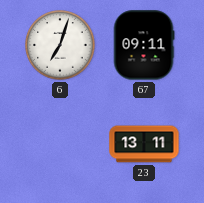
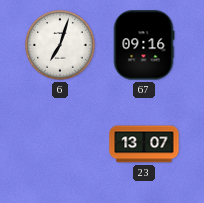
67: 09:11 -> 09:16
23: 13:11 -> 13:07
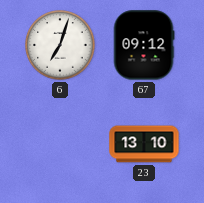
67: 09:16 -> 09:12
23: 13:07 -> 13:10
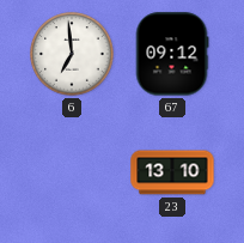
6: 7:03 -> 6:59
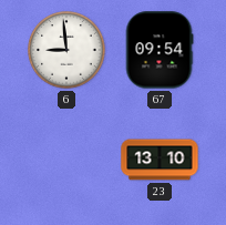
6: 6:59 -> 8:59
67: 09:12 -> 09:54
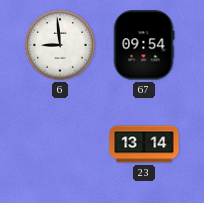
23: 13:10 -> 13:14
